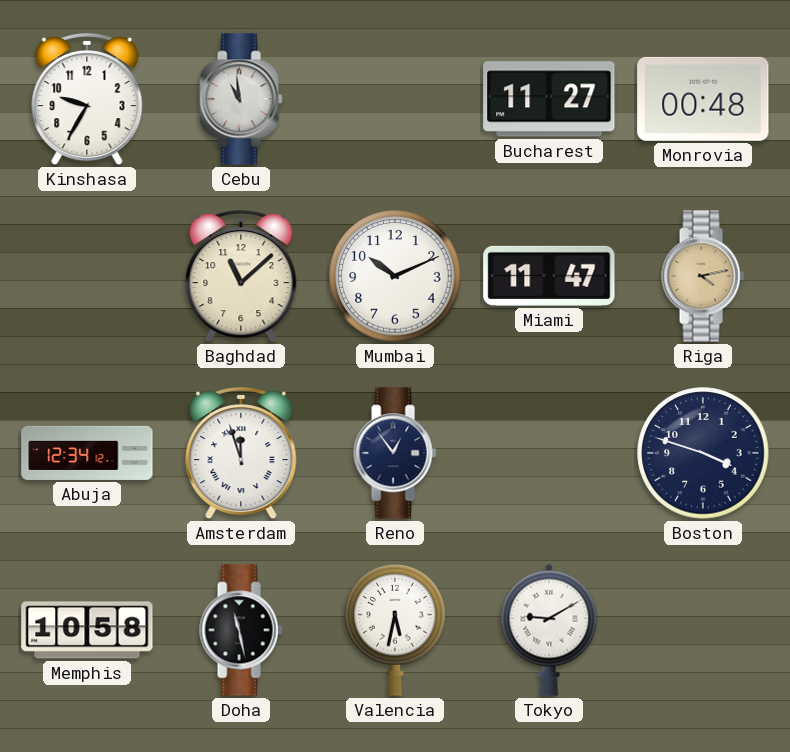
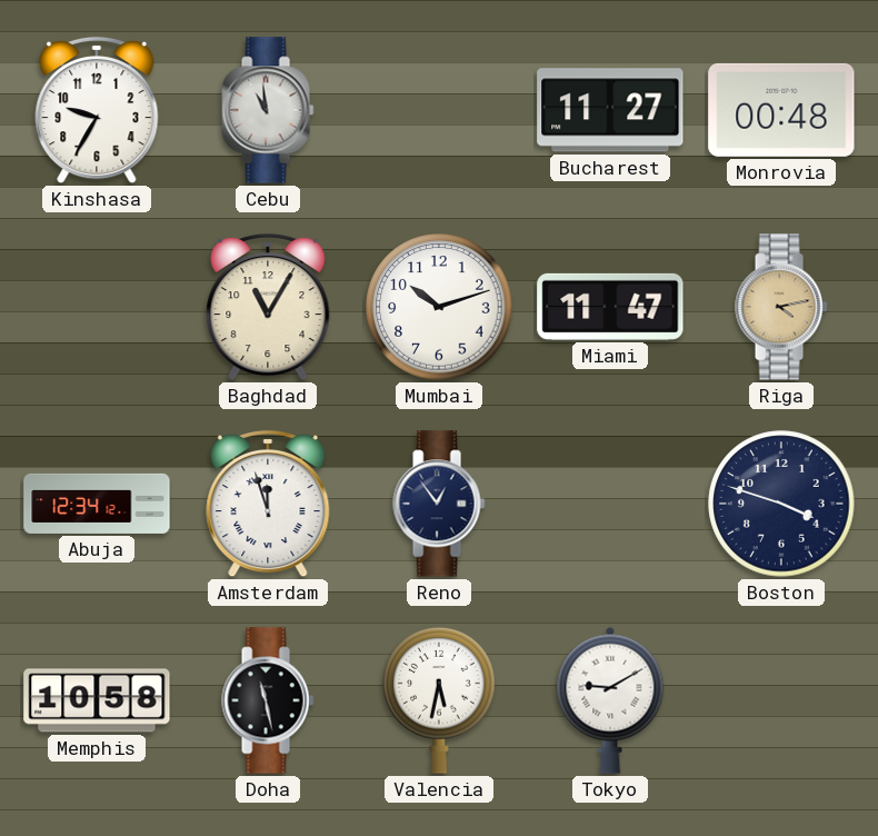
Baghdad: 11:08 -> 11:05
Mumbai: 10:11 -> 10:12
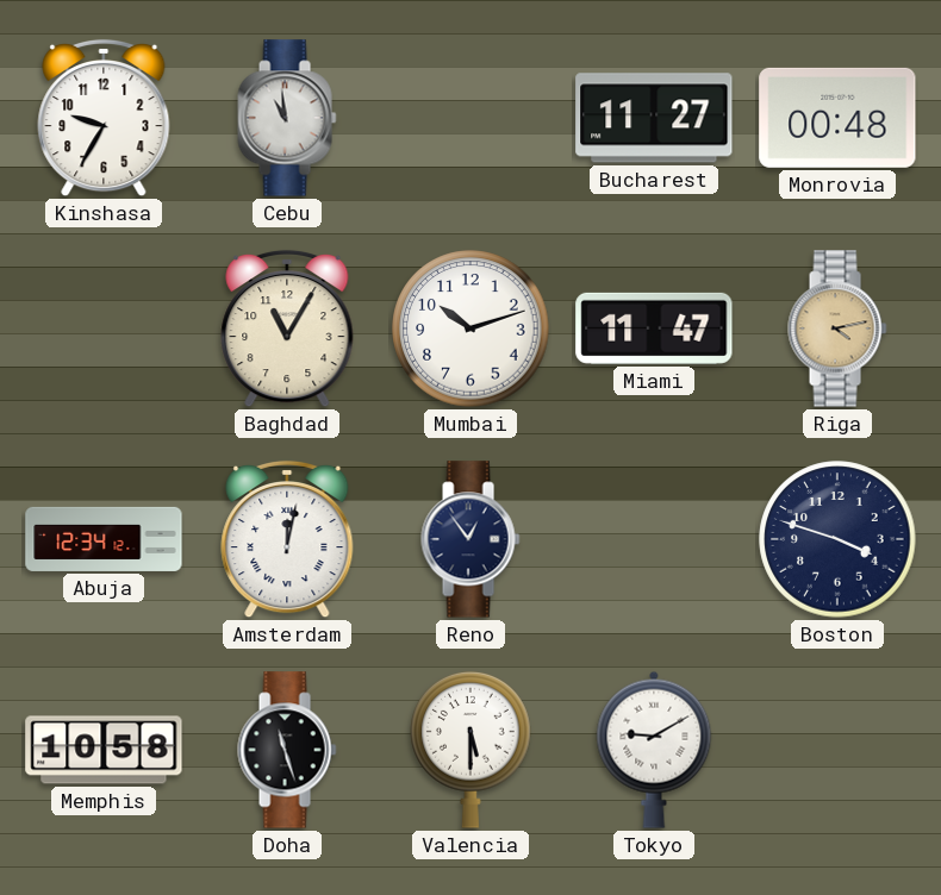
Amsterdam: 11:57 -> 12:02
Doha: 11:28 -> 11:27
Valencia: 5:32 -> 5:30
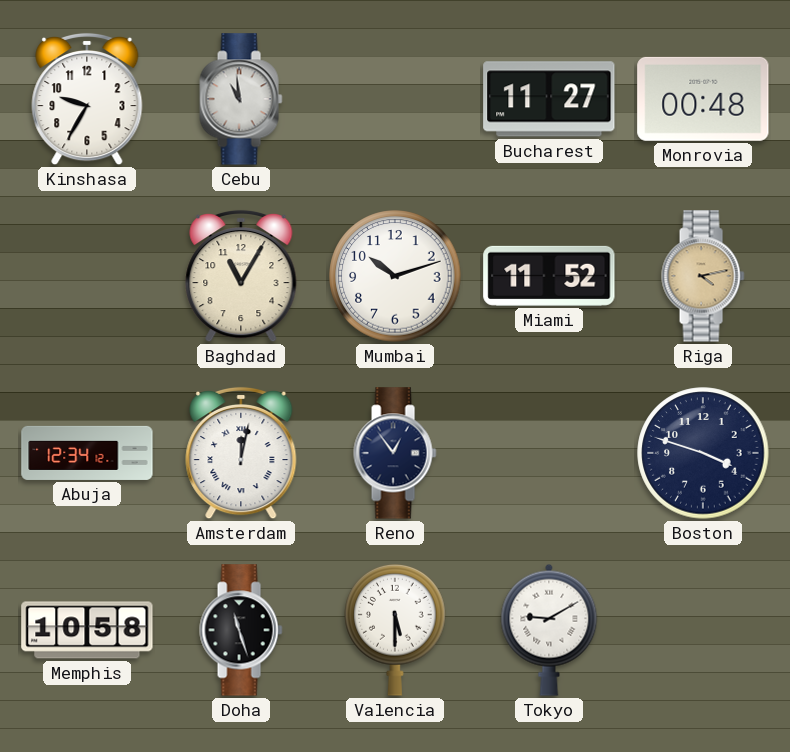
Miami: 11:47 -> 11:52
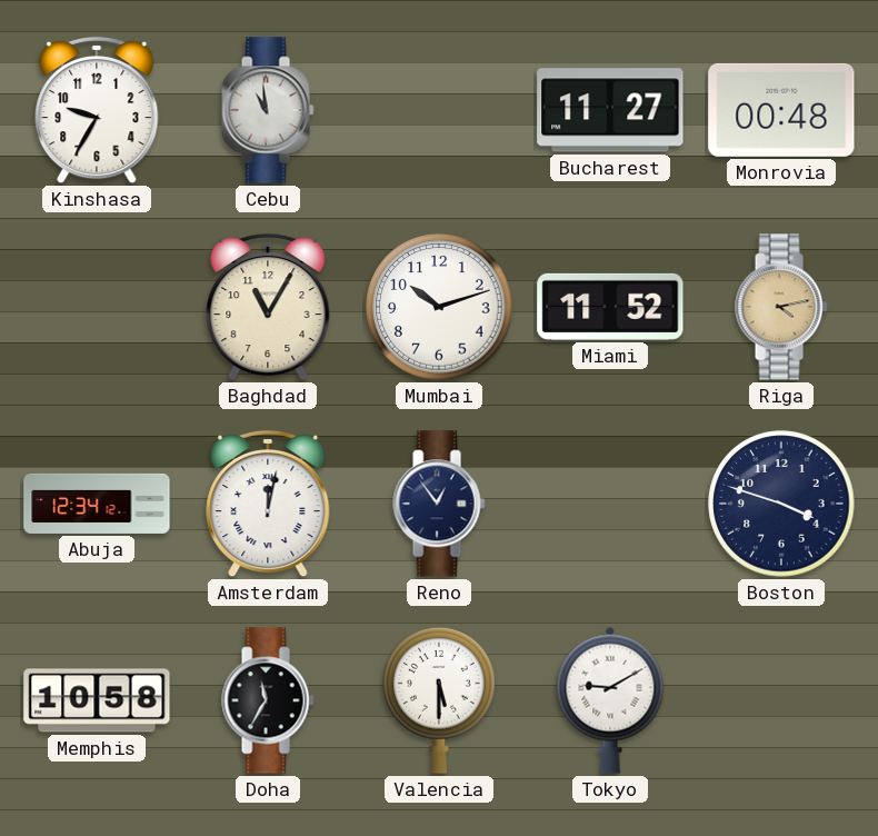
Doha: 11:27 -> 11:35
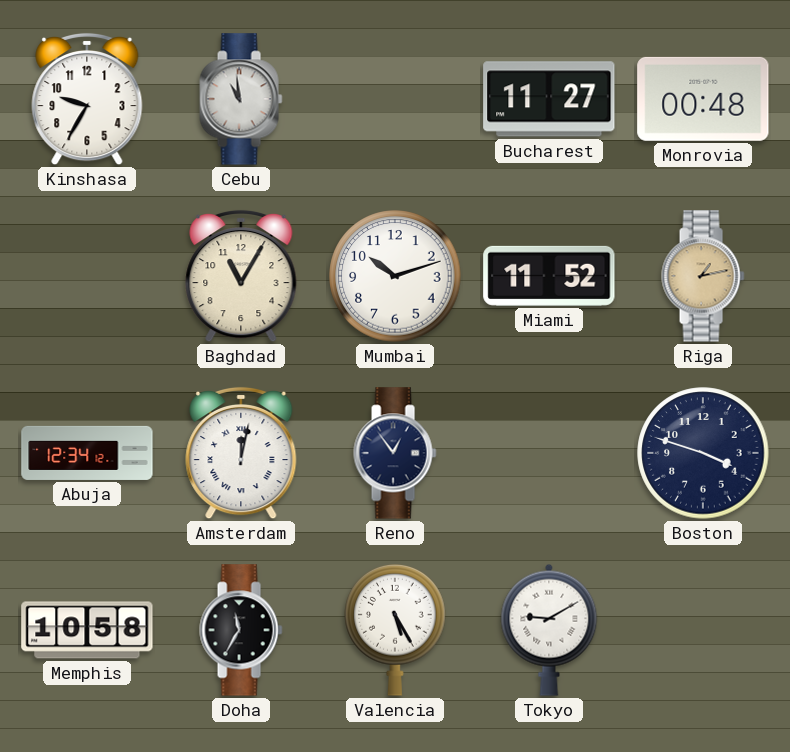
Riga: 4:13 -> 1:13
Valencia: 5:30 -> 5:25
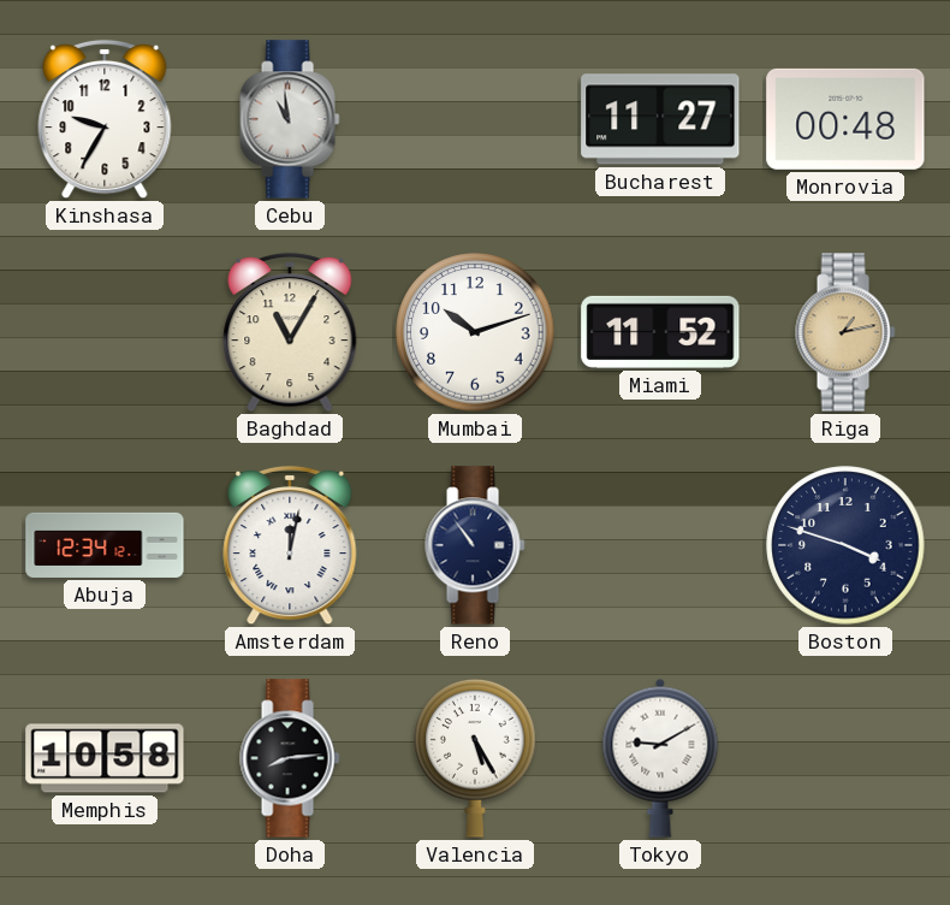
Reno: 12:54 -> 10:54
Doha: 11:35 -> 8:14
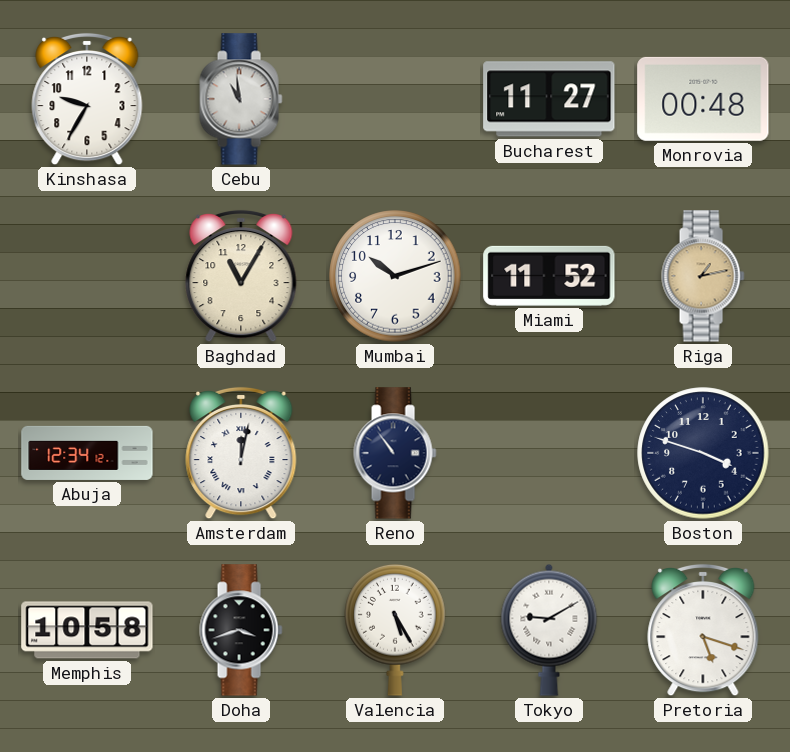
Doha: 8:14 -> 3:42
Pretoria: none -> 5:18
